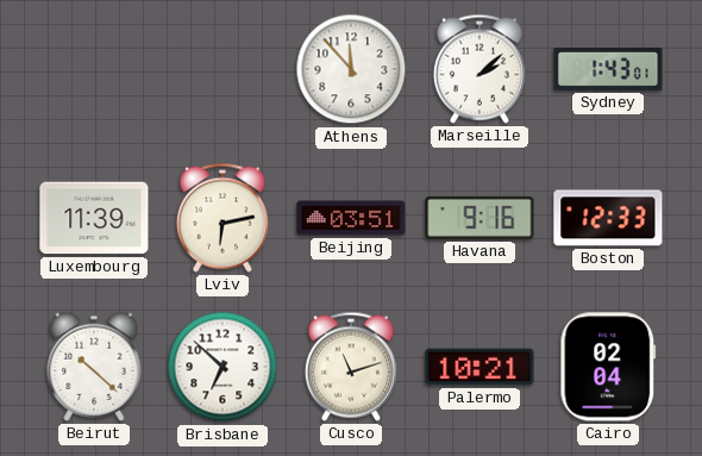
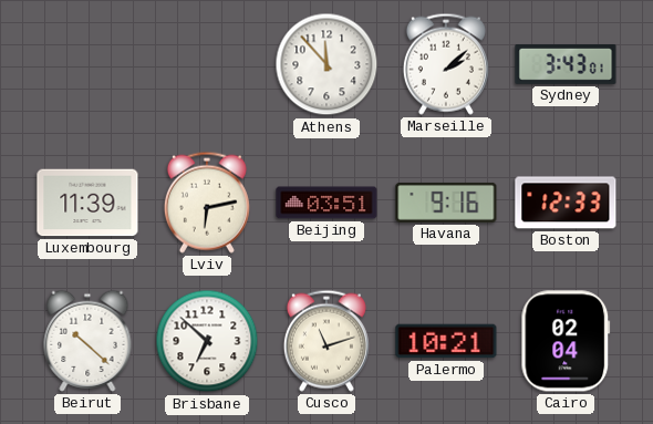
Sydney: 1:43 -> 3:43
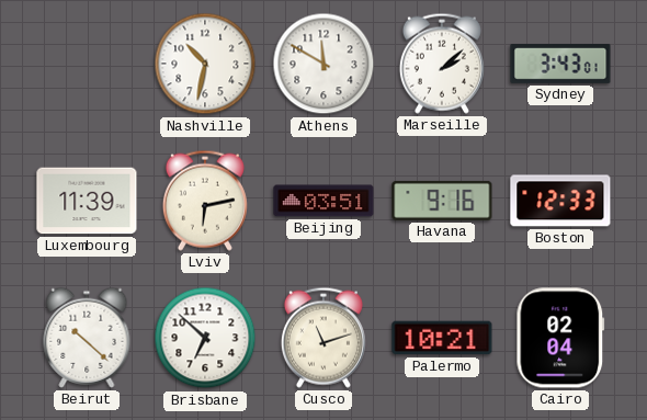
Nashville: none -> 10:32
Athens: 11:53 -> 11:50
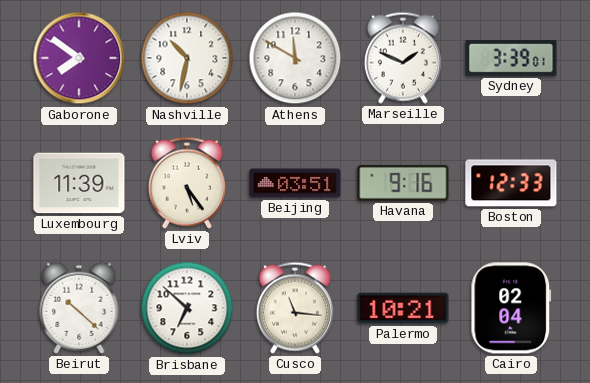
Gaborone: none -> 7:51
Marseille: 2:08 -> 1:49
Sydney: 3:43 -> 3:39
Lviv: 6:13 -> 5:24
Cusco: 11:12 -> 11:16
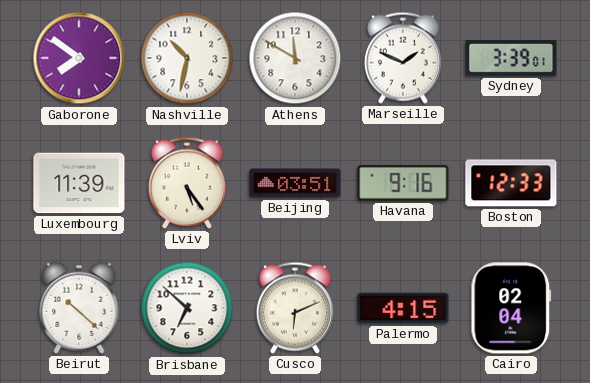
Cusco: 11:16 -> 6:11
Palermo: 10:21 -> 4:15
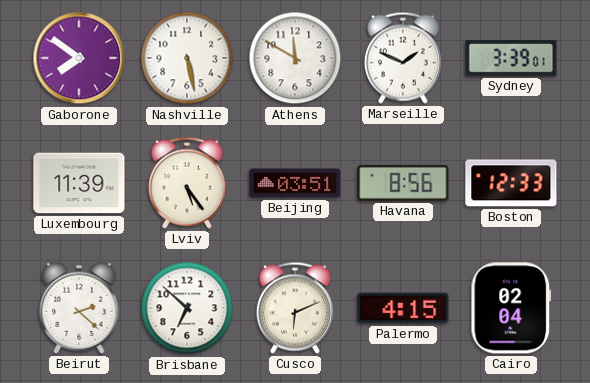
Nashville: 10:32 -> 5:28
Havana: 9:16 -> 8:56
Beirut: 10:22 -> 2:22
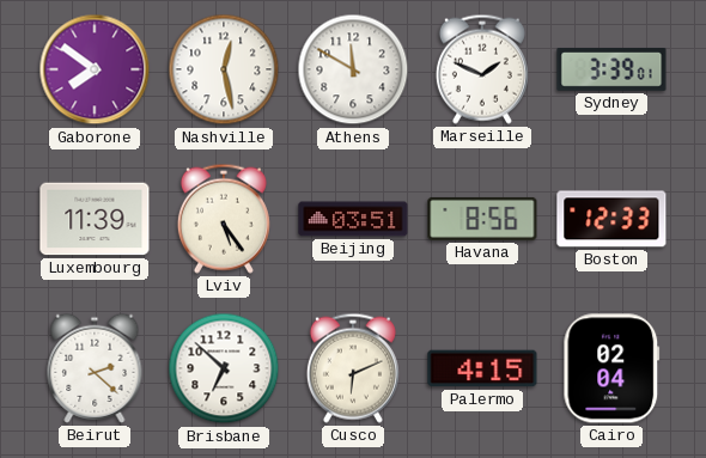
Nashville: 5:28 -> 12:28
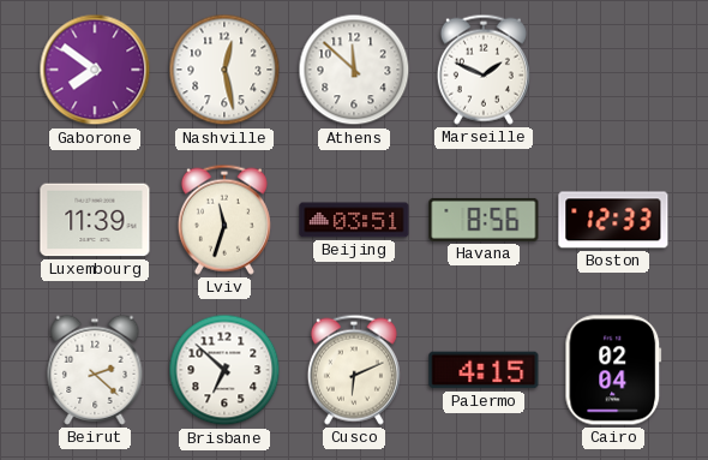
Athens: 11:50 -> 11:52
Sydney: 3:39 -> none
Lviv: 5:24 -> 11:33
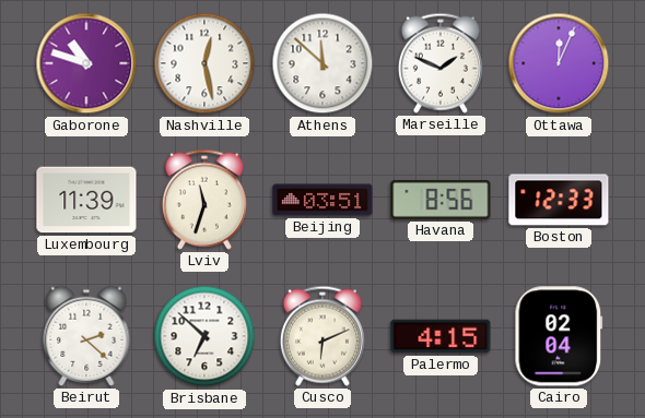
Gaborone: 7:51 -> 10:48
Ottawa: none -> 12:04
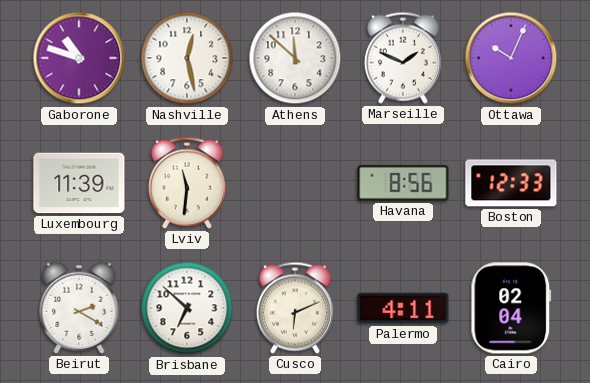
Ottawa: 12:04 -> 10:04
Lviv: 11:33 -> 11:31
Beijing: 03:51 -> none
Beirut: 2:22 -> 2:20
Palermo: 4:15 -> 4:11
